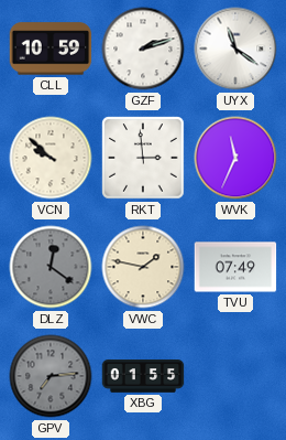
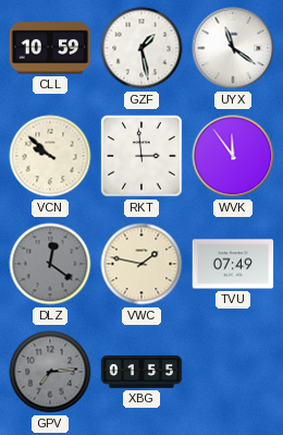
GZF: 2:12 -> 1:28
WVK: 11:34 -> 11:54
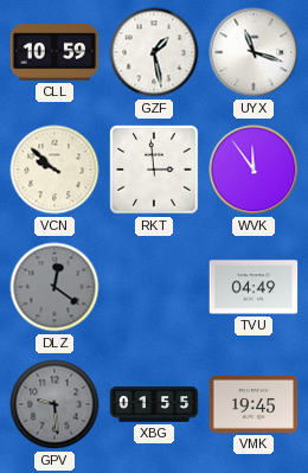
UYX: 11:21 -> 11:18
VWC: 1:47 -> none
TVU: 07:49 -> 04:49
GPV: 7:14 -> 9:29
VMK: none -> 19:45
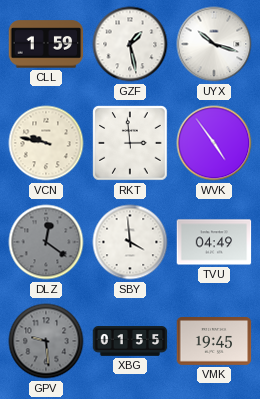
CLL: 10:59 -> 1:59
UYX: 11:18 -> 10:18
VCN: 9:52 -> 9:47
WVK: 11:54 -> 4:54
SBY: none -> 3:59
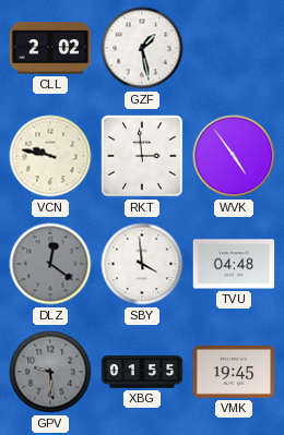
CLL: 1:59 -> 2:02
UYX: 10:18 -> none
TVU: 04:49 -> 04:48
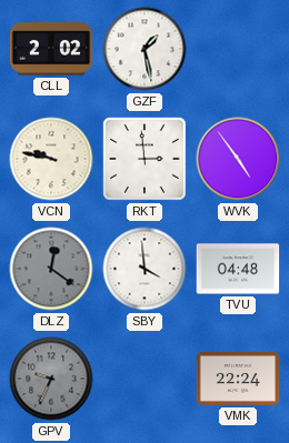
GPV: 9:29 -> 9:34
XBG: 01:55 -> none
VMK: 19:45 -> 22:24
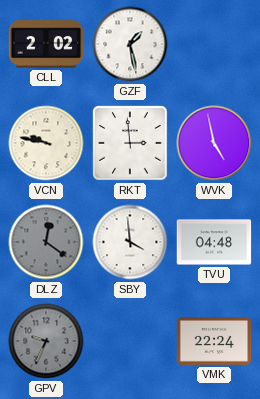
WVK: 4:54 -> 4:58
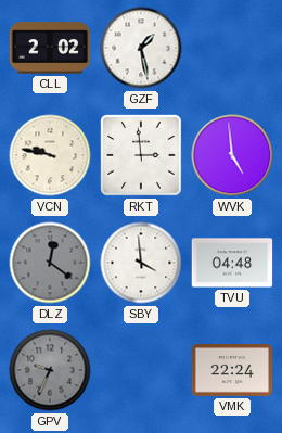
WVK: 4:58 -> 4:59
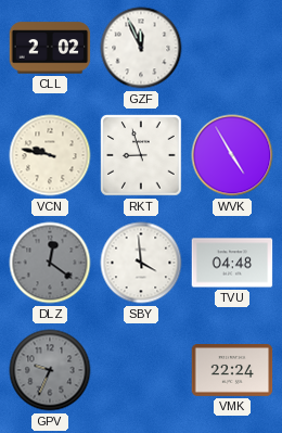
GZF: 1:28 -> 11:56
RKT: 2:59 -> 8:57
WVK: 4:59 -> 4:55
